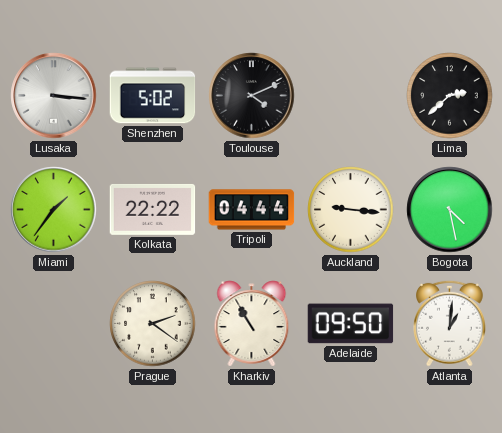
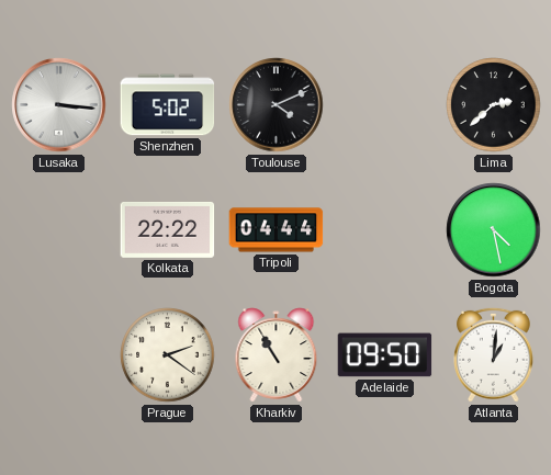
Miami: 1:36 -> none
Auckland: 9:16 -> none
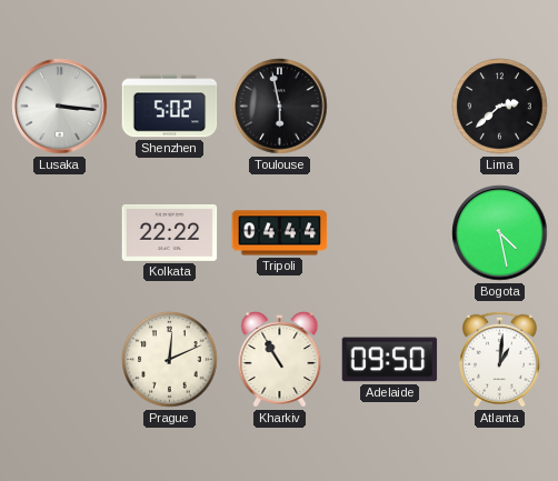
Toulouse: 4:11 -> 5:58
Prague: 2:21 -> 12:11
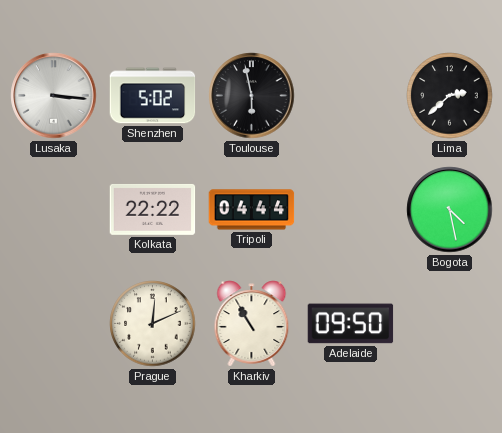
Atlanta: 1:01 -> none
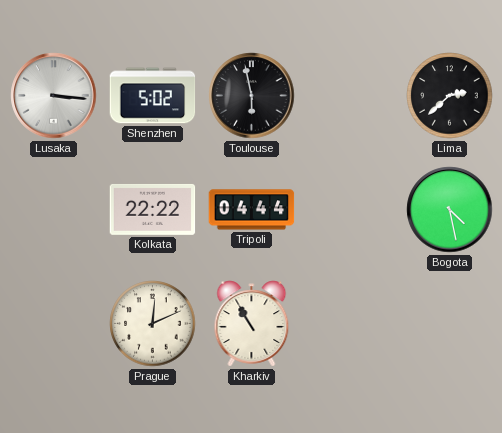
Adelaide: 09:50 -> none
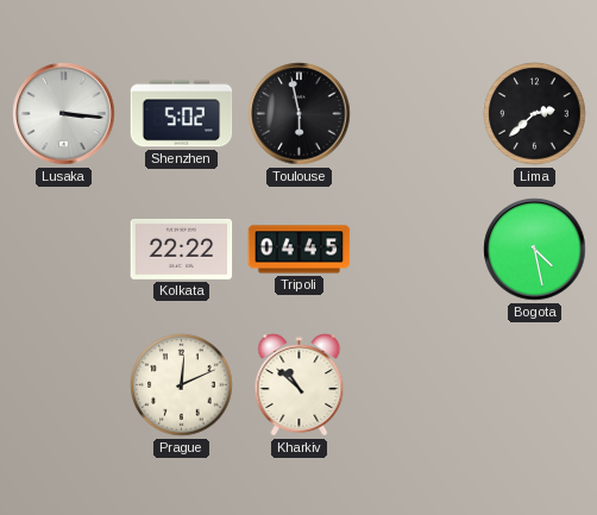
Tripoli: 04:44 -> 04:45
Kharkiv: 10:55 -> 10:52
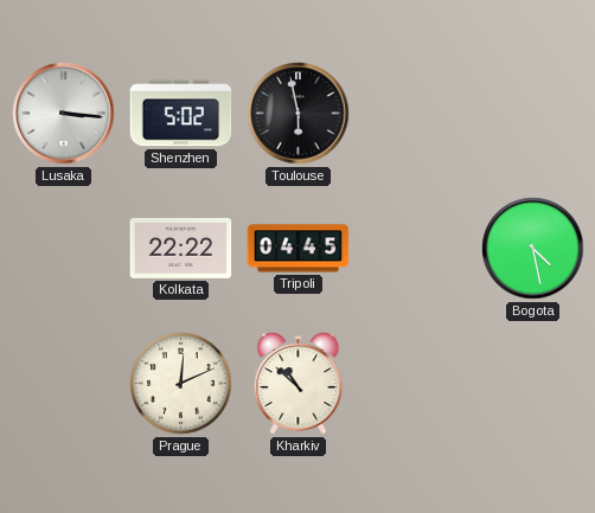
Lima: 2:38 -> none
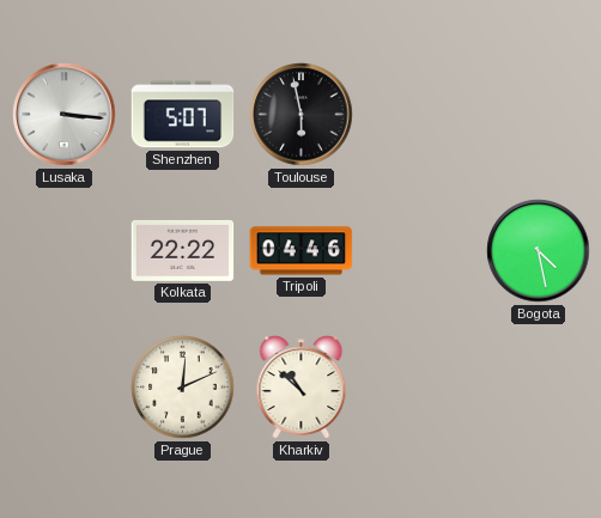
Shenzhen: 5:02 -> 5:07
Tripoli: 04:45 -> 04:46
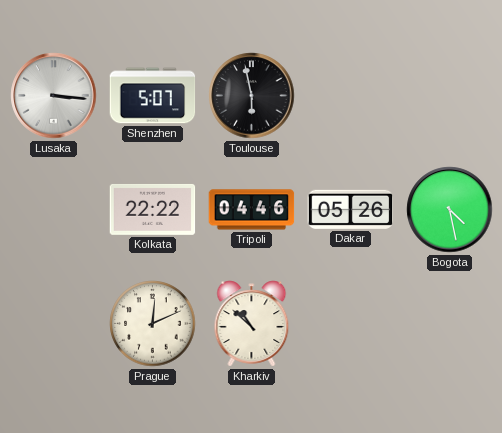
Dakar: none -> 05:26
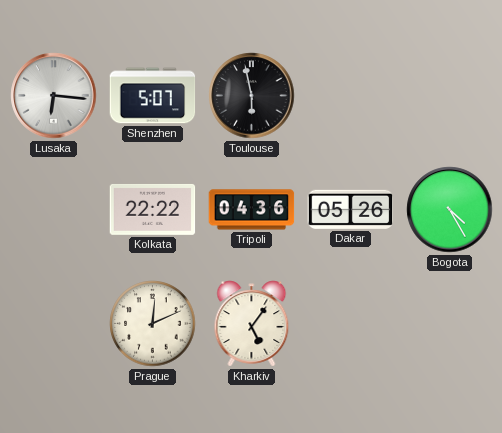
Lusaka: 3:16 -> 6:16
Tripoli: 04:46 -> 04:36
Bogota: 4:28 -> 4:25
Kharkiv: 10:52 -> 5:06
